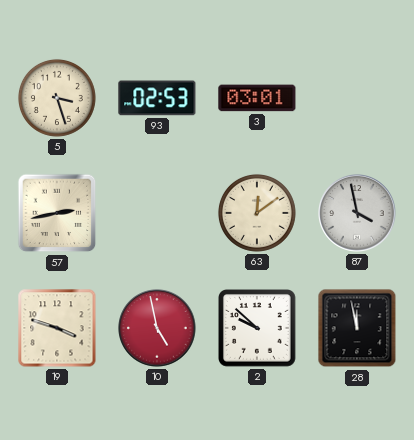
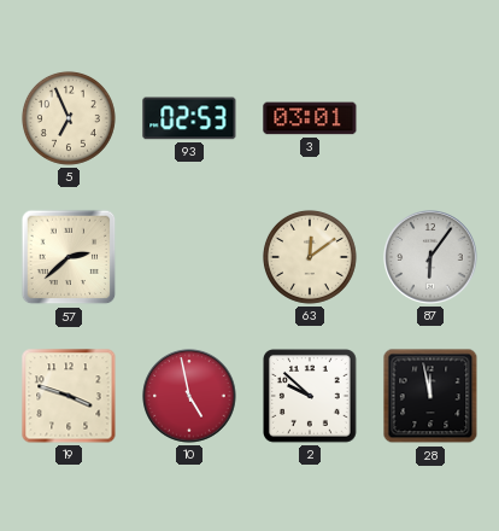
5: 3:27 -> 6:56
57: 2:43 -> 2:38
87: 3:58 -> 6:06
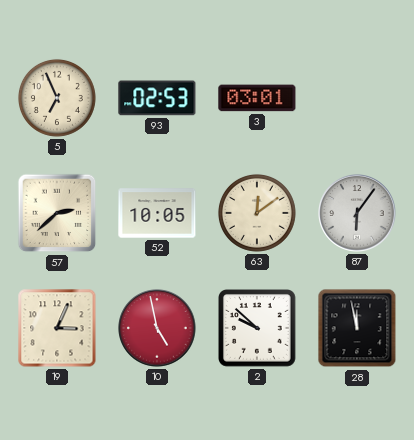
52: none -> 10:05
19: 3:48 -> 3:04
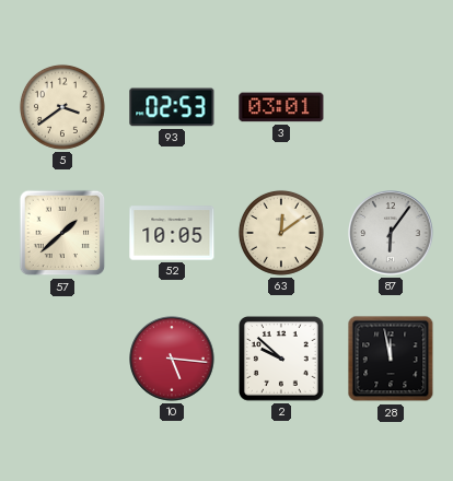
5: 6:56 -> 3:39
57: 2:38 -> 1:38
19: 3:04 -> none
10: 4:58 -> 5:16
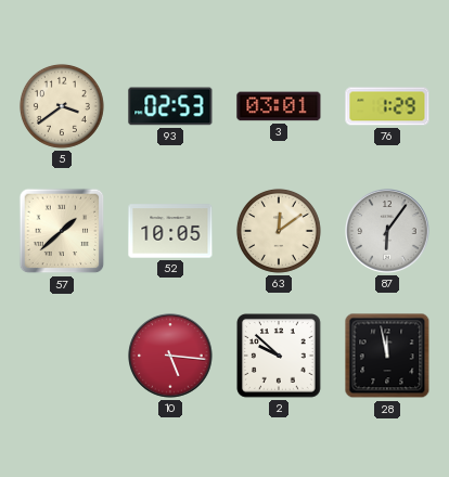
76: none -> 1:29
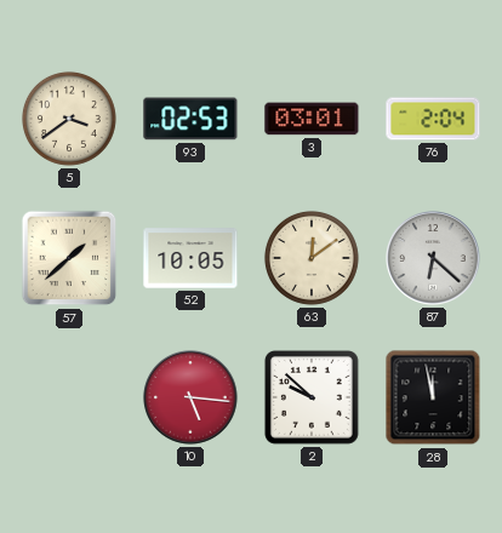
76: 1:29 -> 2:04
87: 6:06 -> 6:22
